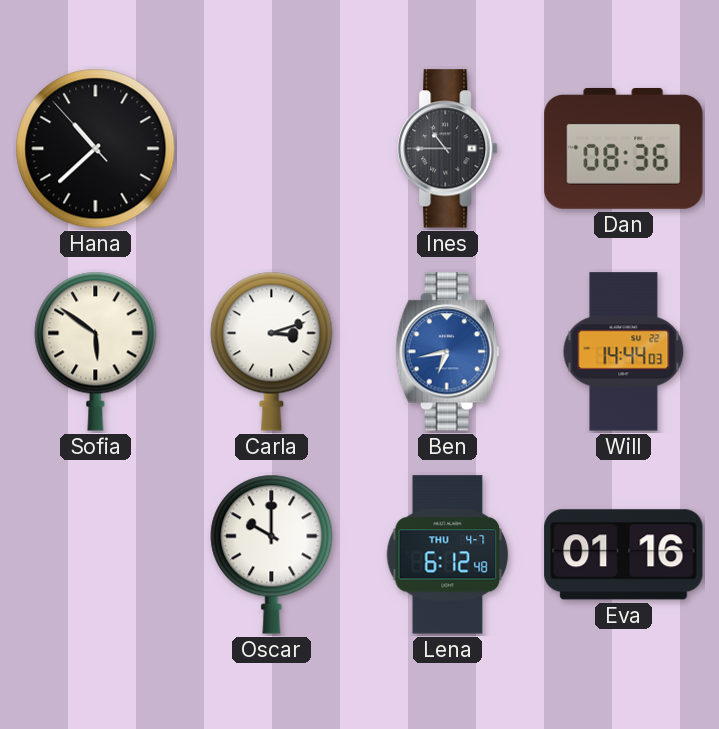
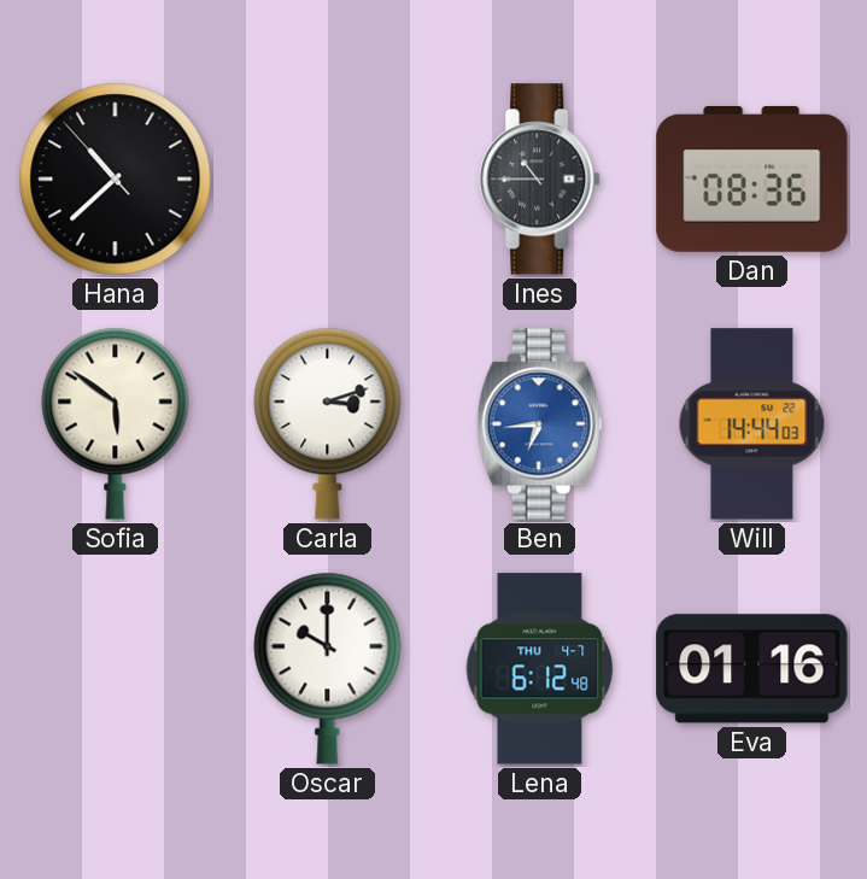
Ben: 6:43 -> 6:44
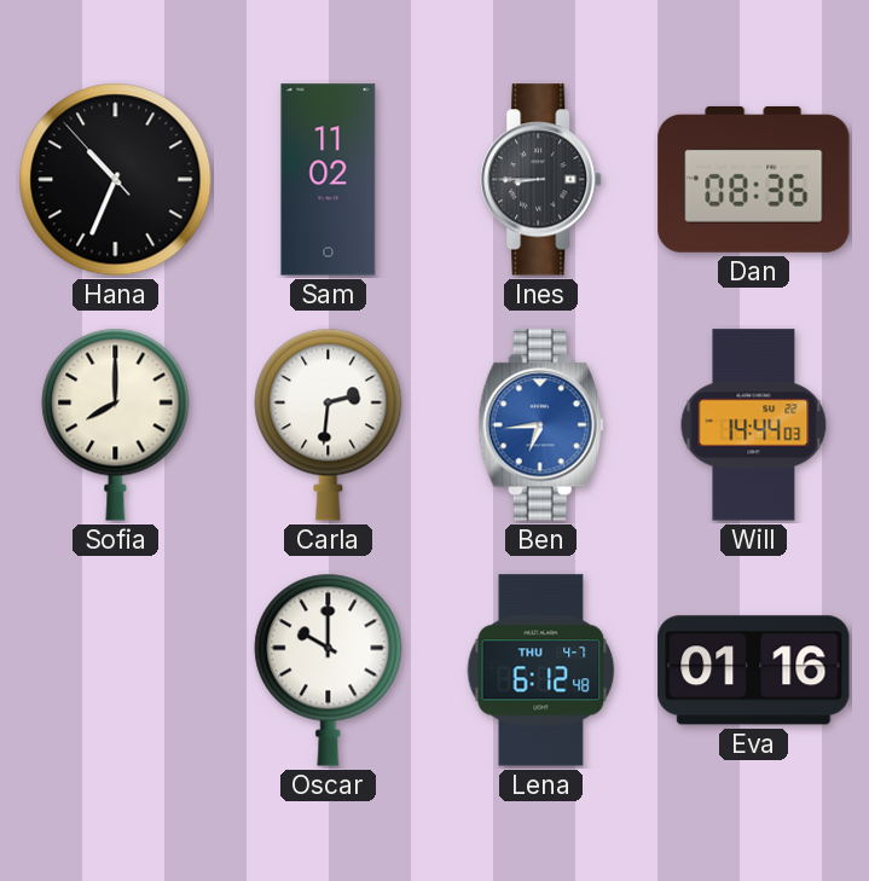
Hana: 10:37 -> 10:33
Sam: none -> 11:02
Ines: 10:45 -> 8:45
Sofia: 5:51 -> 8:00
Carla: 3:12 -> 2:31
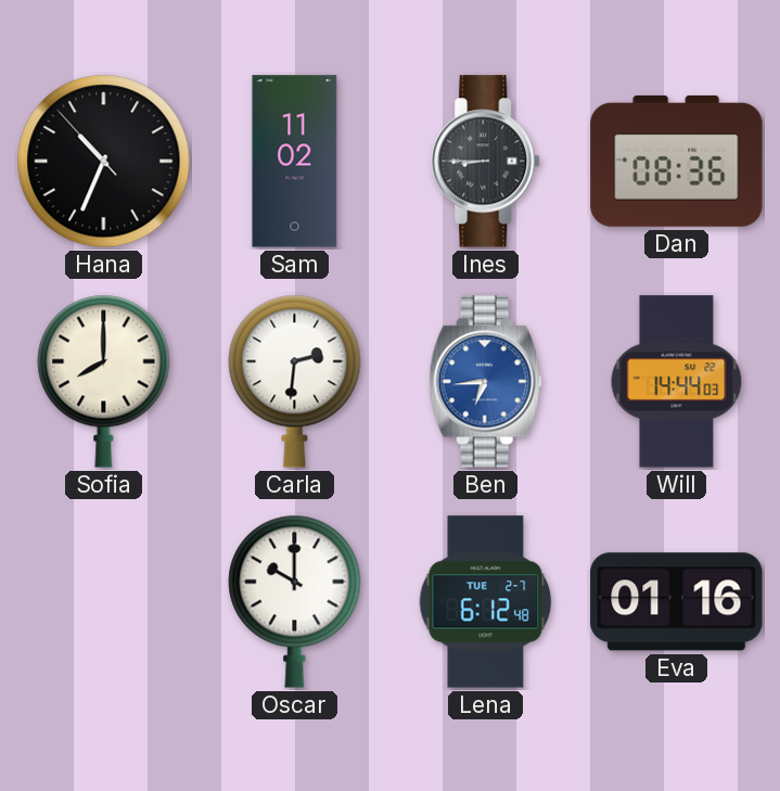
Lena date: THU 4-7 -> TUE 2-7
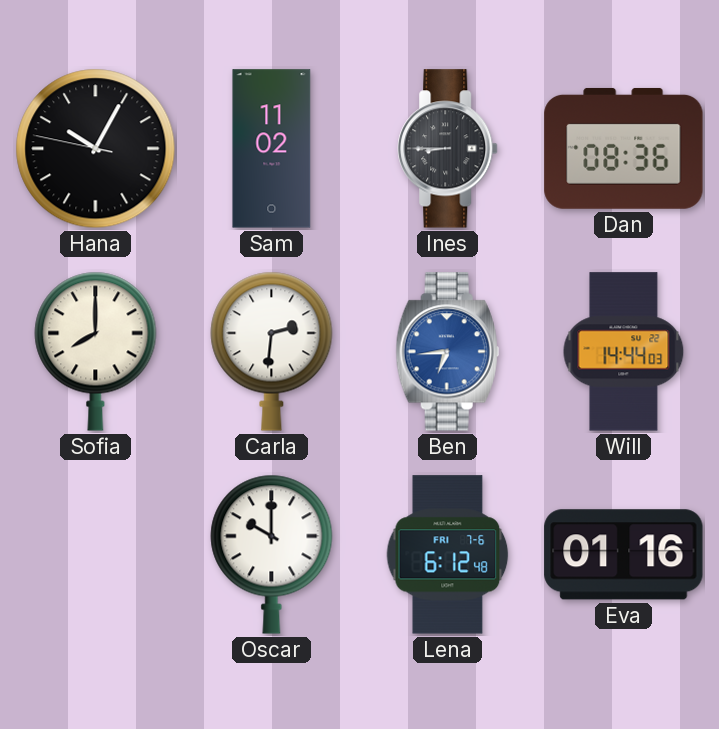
Hana: 10:33 -> 10:04
Lena date: TUE 2-7 -> FRI 7-6
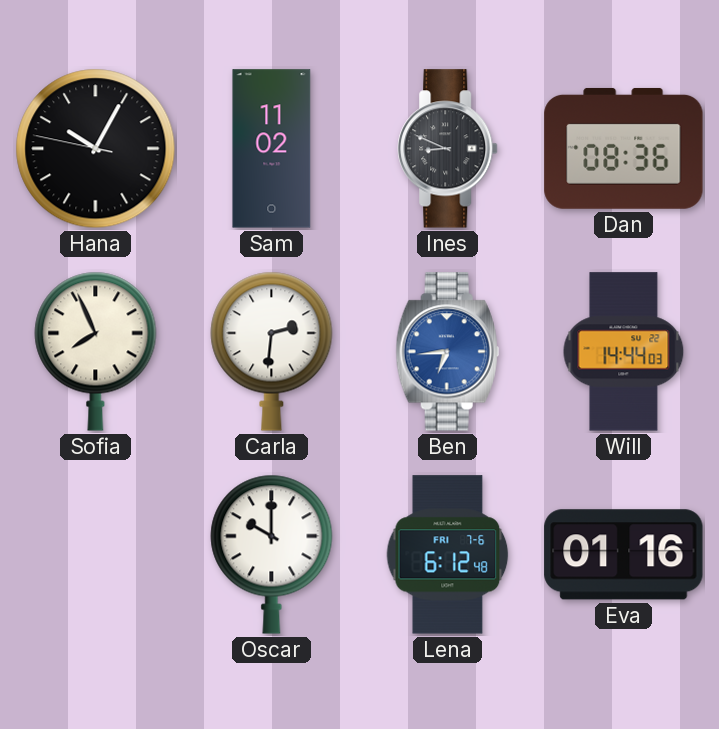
Ines: 8:45 -> 8:49
Sofia: 8:00 -> 7:56
